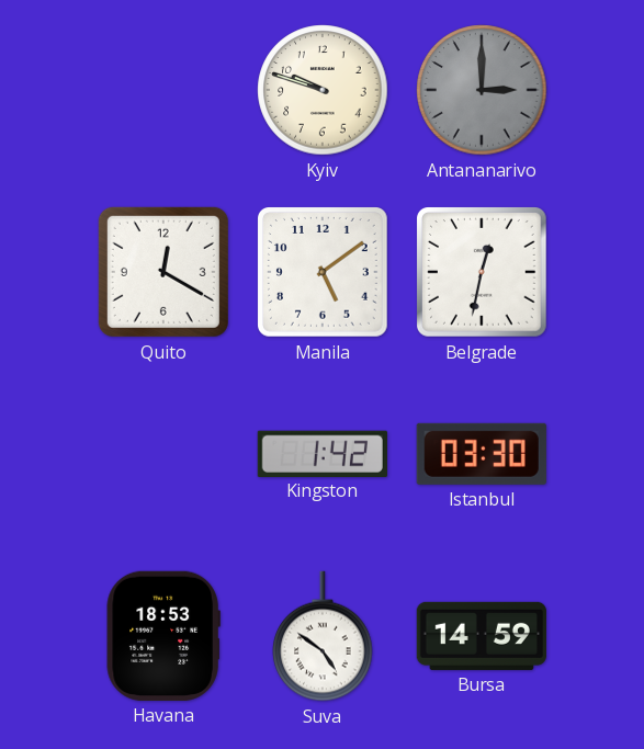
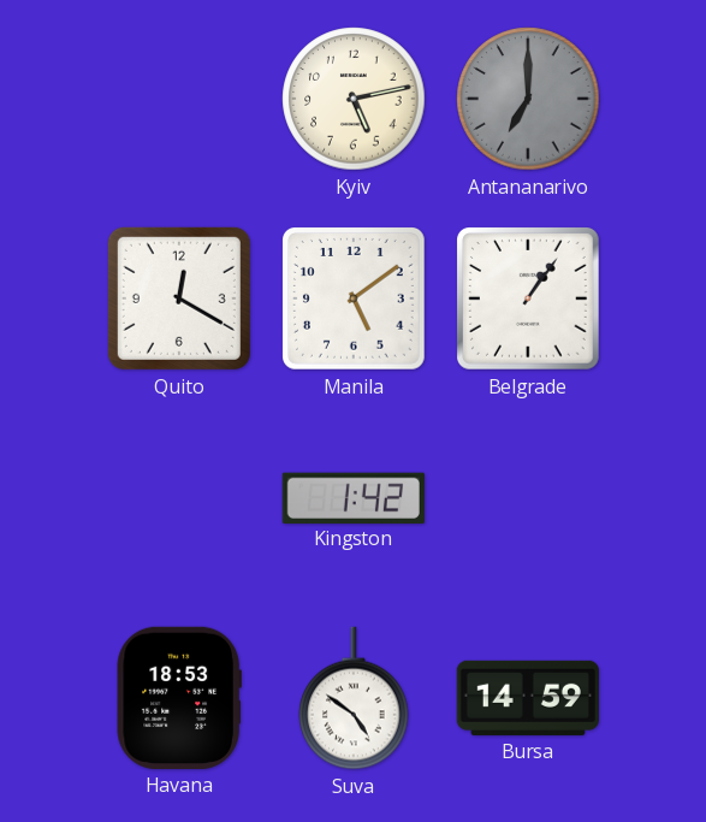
Kyiv: 9:48 -> 5:13
Antananarivo: 3:00 -> 7:00
Belgrade: 12:32 -> 1:06
Istanbul: 03:30 -> none
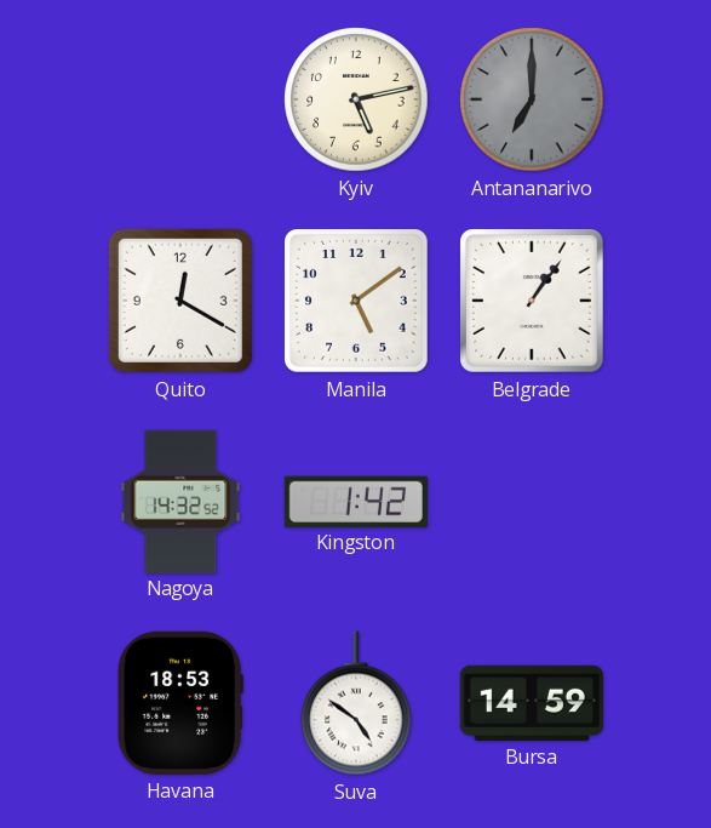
Nagoya: none -> 14:32
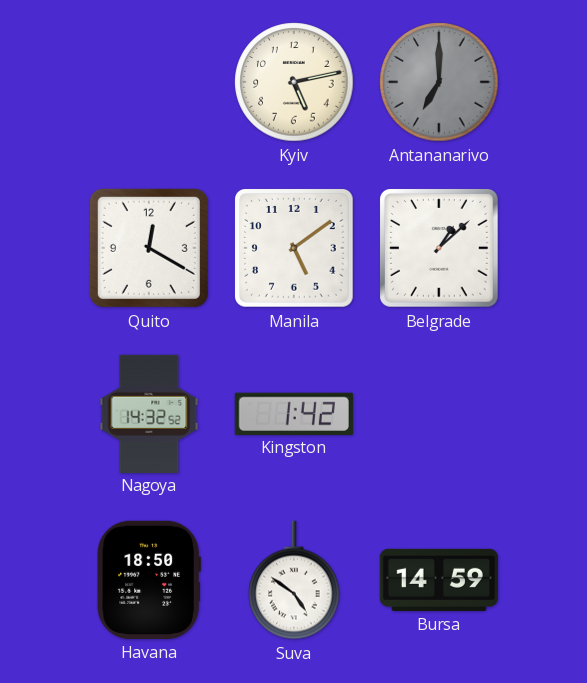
Belgrade: 1:06 -> 1:08
Havana: 18:53 -> 18:50
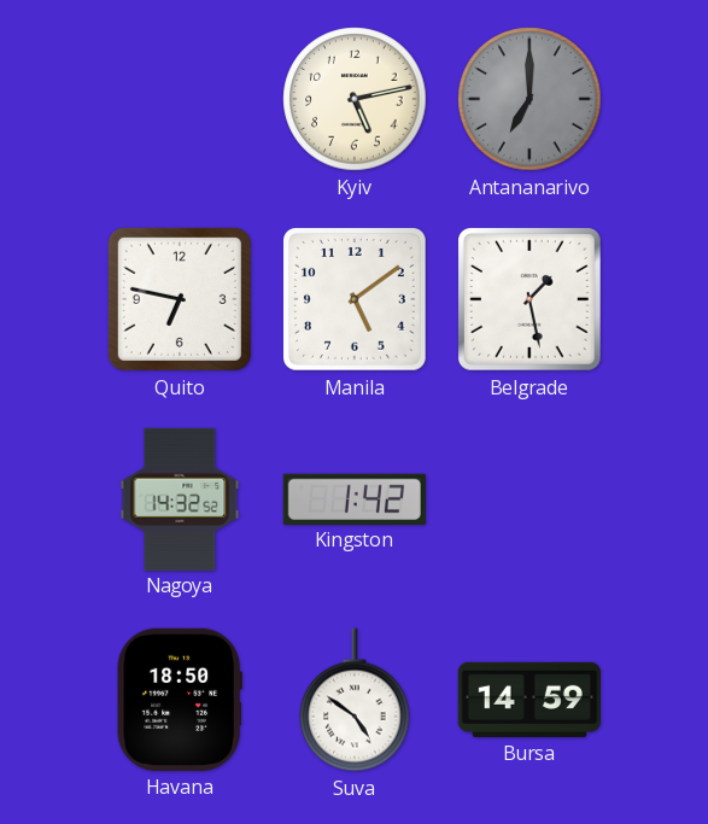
Quito: 12:20 -> 6:47
Belgrade: 1:08 -> 1:28
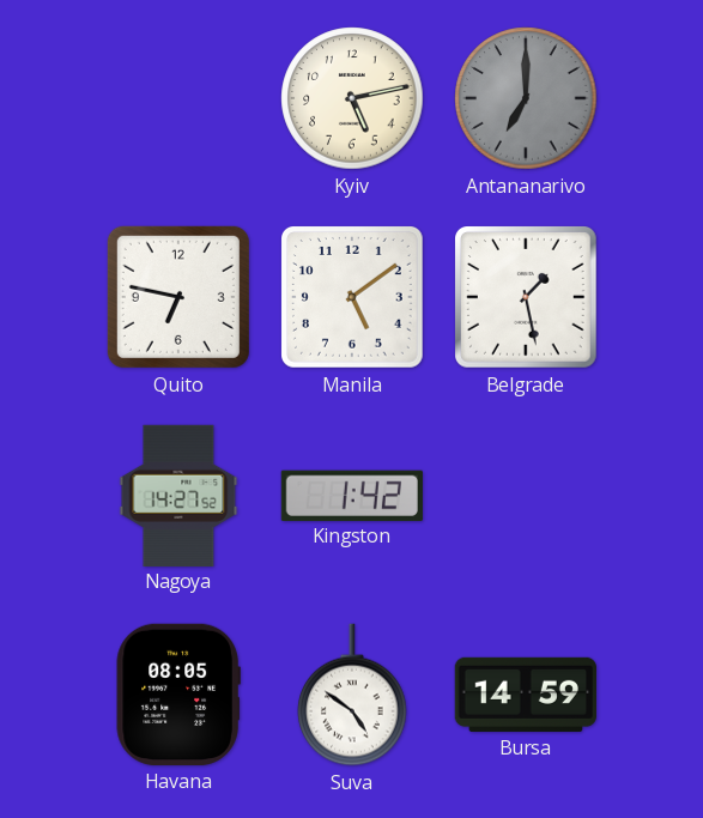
Nagoya: 14:32 -> 14:27
Havana: 18:50 -> 08:05
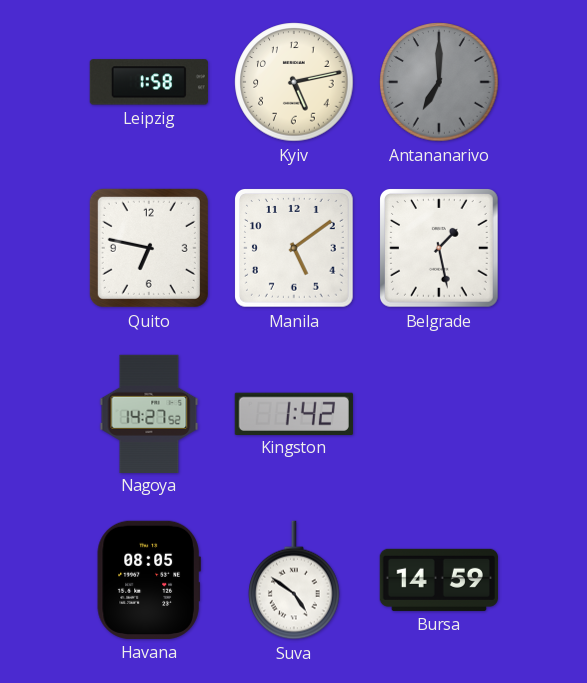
Leipzig: none -> 1:58
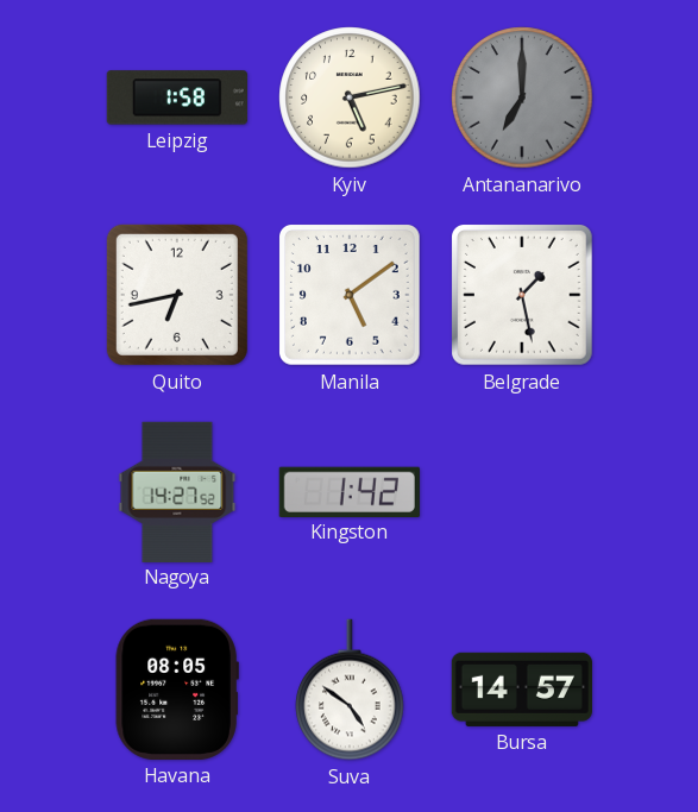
Quito: 6:47 -> 6:43
Bursa: 14:59 -> 14:57
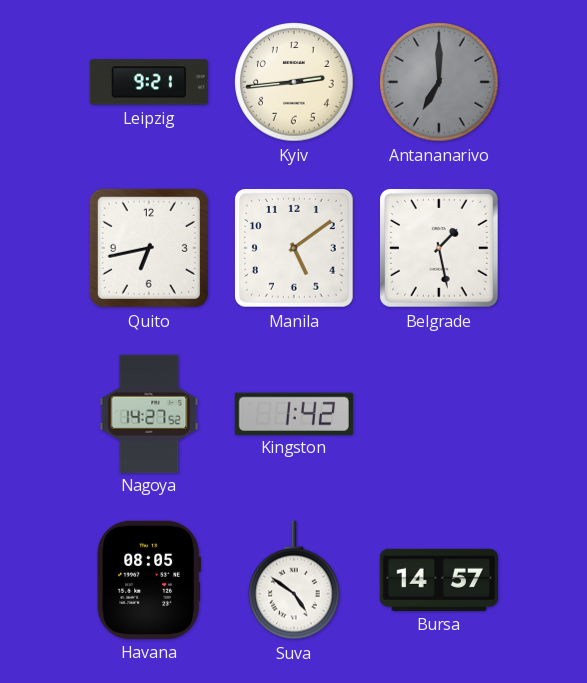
Leipzig: 1:58 -> 9:21
Kyiv: 5:13 -> 2:44
